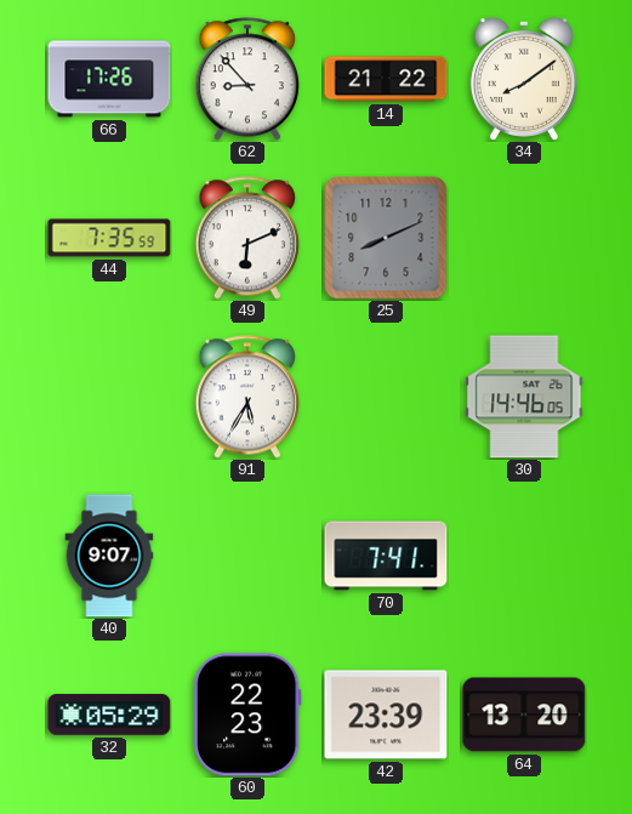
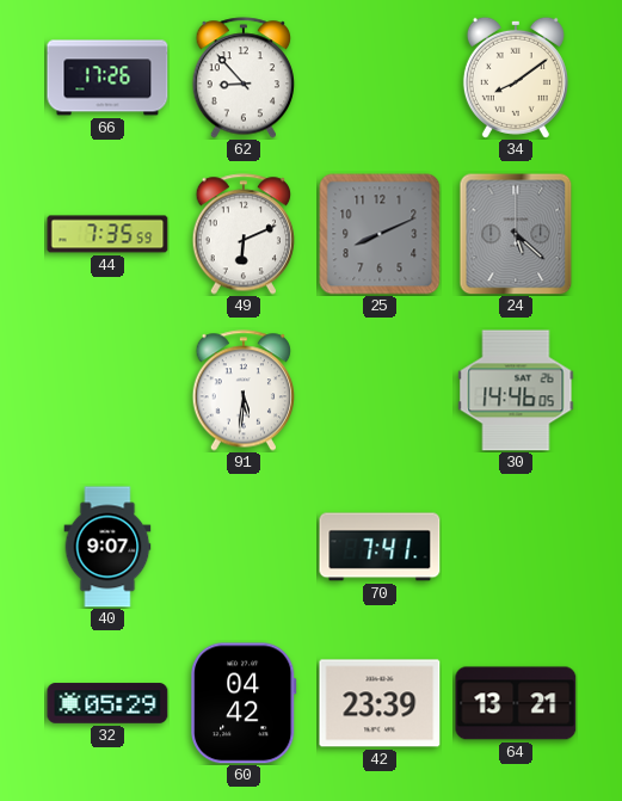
14: 21:22 -> none
24: none -> 5:22
91: 5:35 -> 5:31
60: 22:23 -> 04:42
64: 13:20 -> 13:21
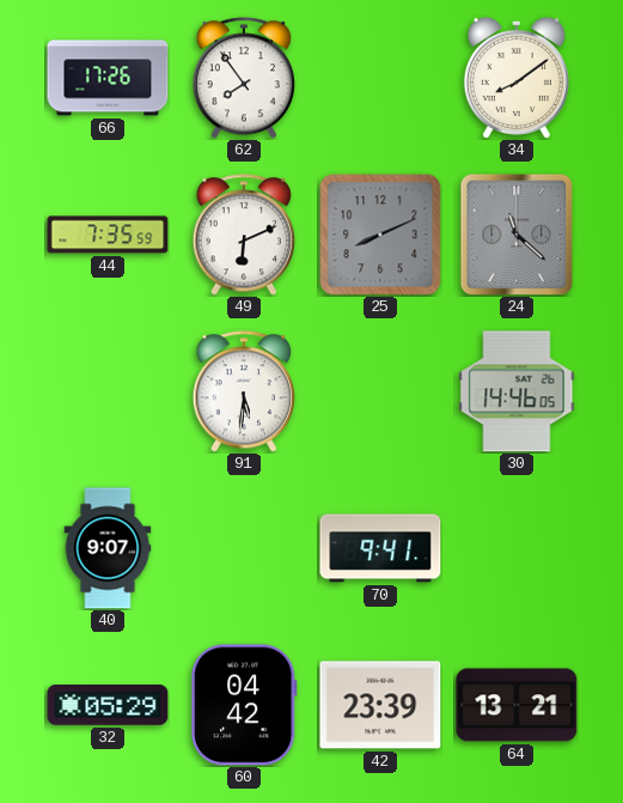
62: 8:53 -> 7:54
24: 5:22 -> 11:22
70: 7:41 -> 9:41
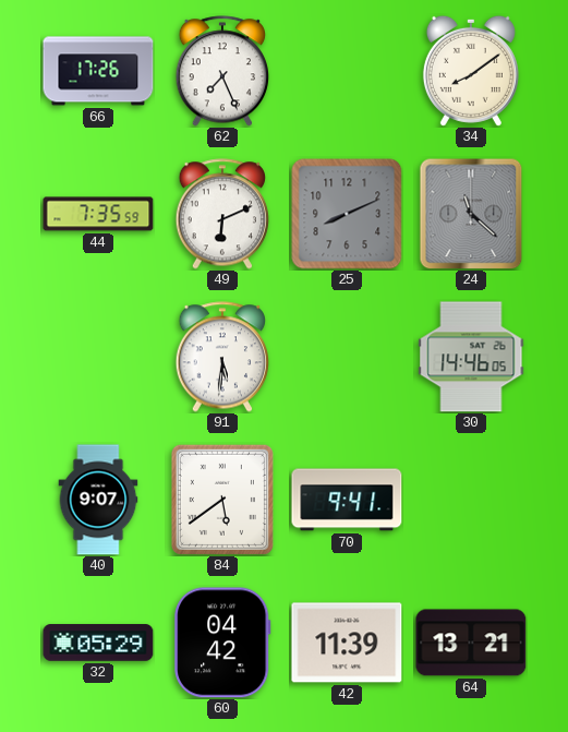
62: 7:54 -> 7:26
84: none -> 5:39
42: 23:39 -> 11:39
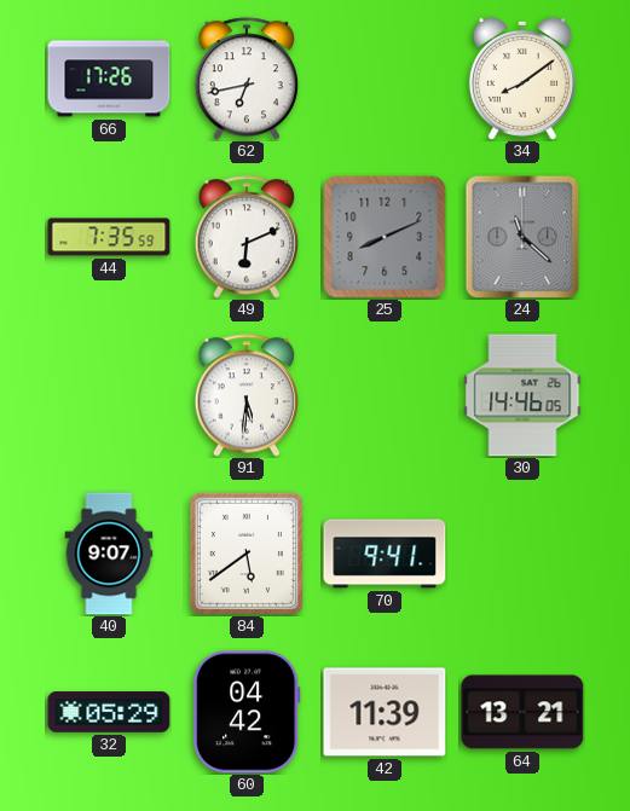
62: 7:26 -> 6:43
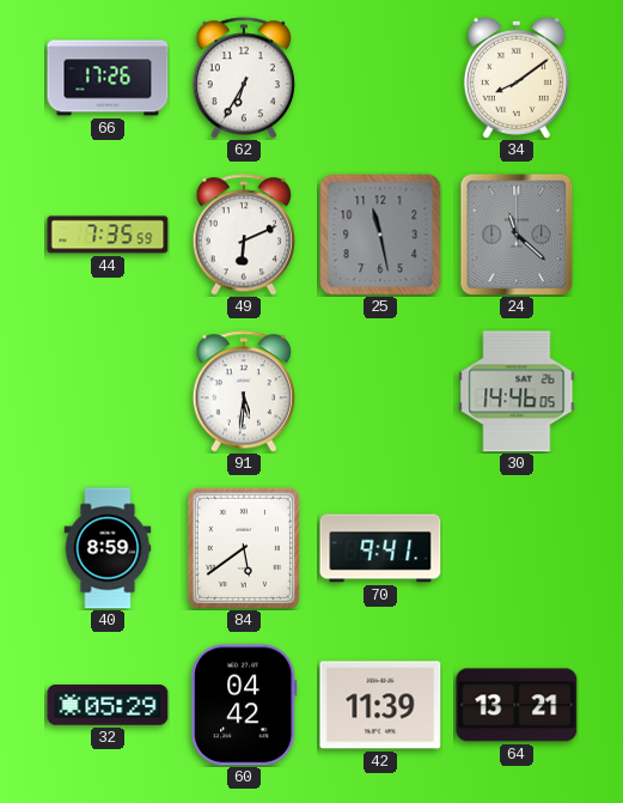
62: 6:43 -> 6:35
25: 8:11 -> 11:28
40: 9:07 -> 8:59
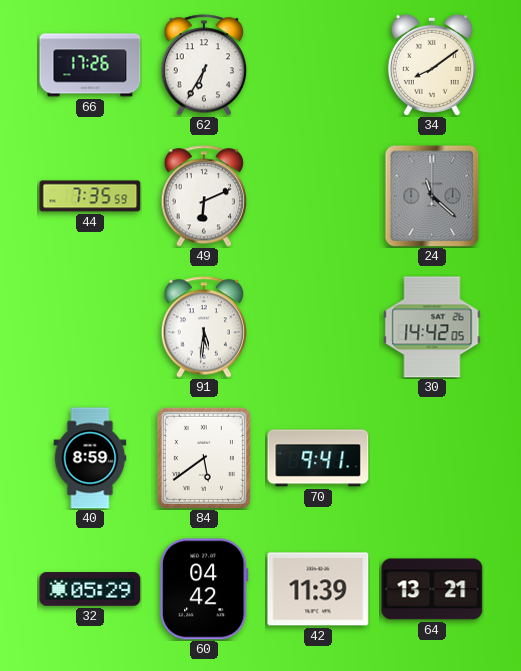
25: 11:28 -> none
30: 14:46 -> 14:42
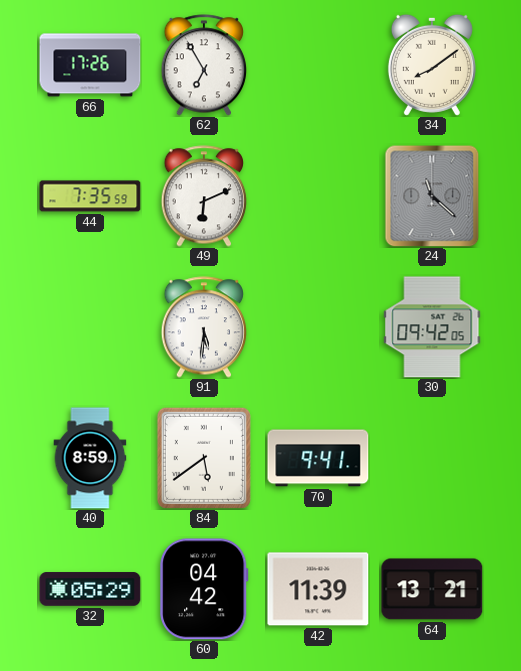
62: 6:35 -> 6:55
30: 14:42 -> 09:42
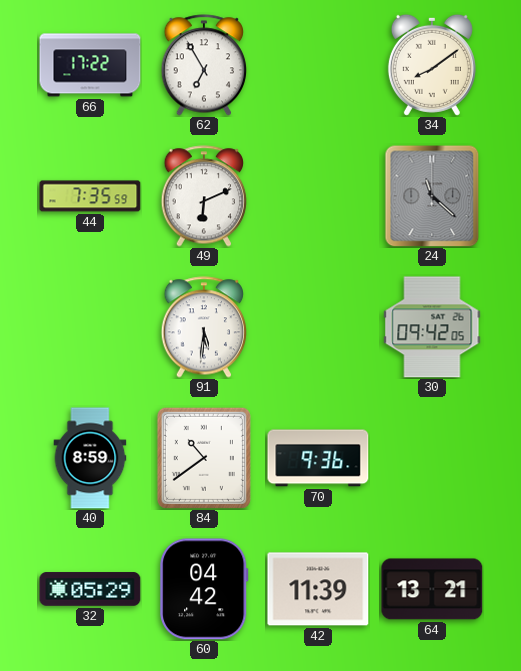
66: 17:26 -> 17:22
84: 5:39 -> 10:39
70: 9:41 -> 9:36
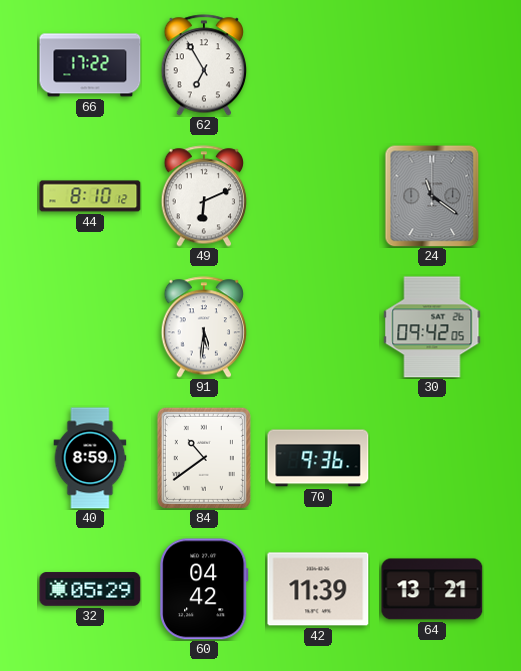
34: 8:09 -> none
44: 7:35 -> 8:10
24: 11:22 -> 11:21
